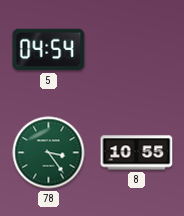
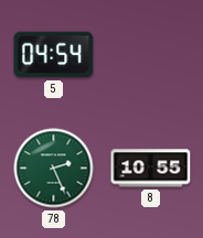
78: 3:24 -> 2:26
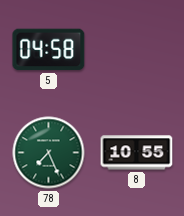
5: 04:54 -> 04:58
78: 2:26 -> 7:26
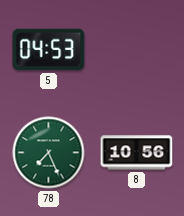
5: 04:58 -> 04:53
8: 10:55 -> 10:56
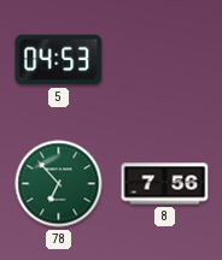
78: 7:26 -> 6:53
8: 10:56 -> 7:56
